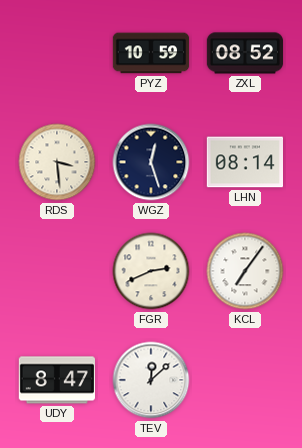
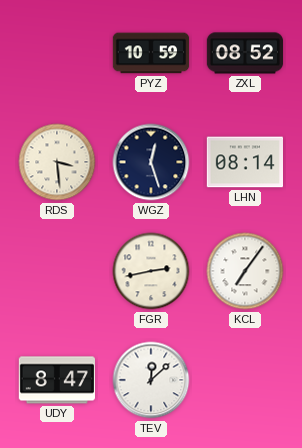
FGR: 2:41 -> 2:43
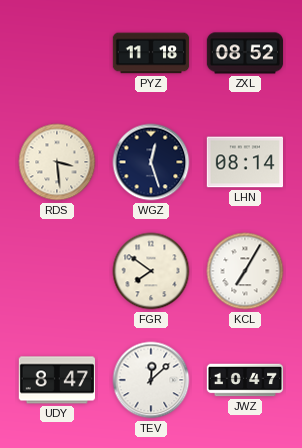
PYZ: 10:59 -> 11:18
FGR: 2:43 -> 7:51
KCL: 7:06 -> 7:05
JWZ: none -> 10:47
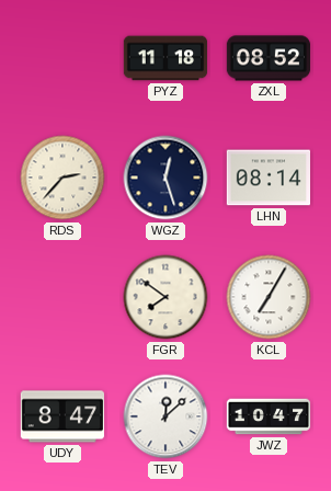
RDS: 3:29 -> 2:37
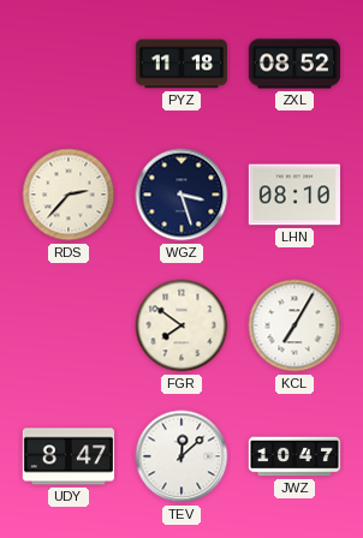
WGZ: 12:27 -> 3:27
LHN: 08:14 -> 08:10
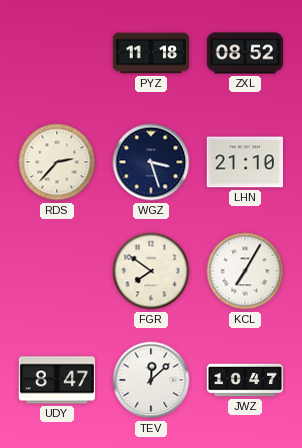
LHN: 08:10 -> 21:10
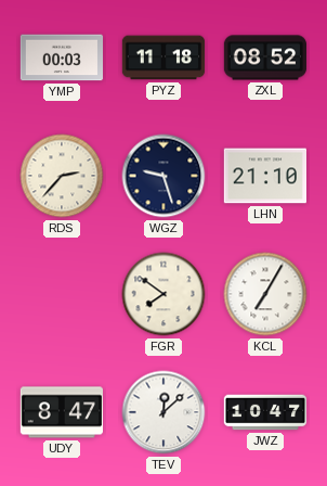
YMP: none -> 00:03
WGZ: 3:27 -> 9:27
